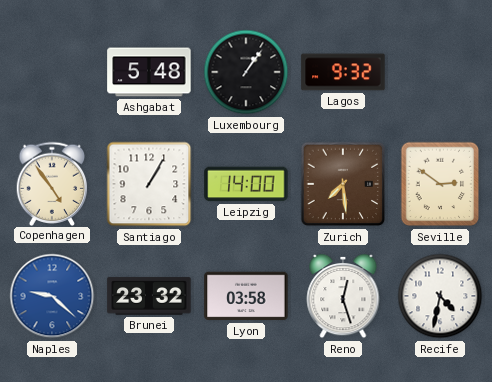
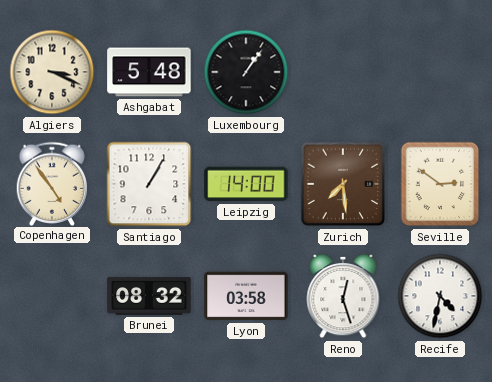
Algiers: none -> 3:19
Lagos: 9:32 -> none
Naples: 9:22 -> none
Brunei: 23:32 -> 08:32
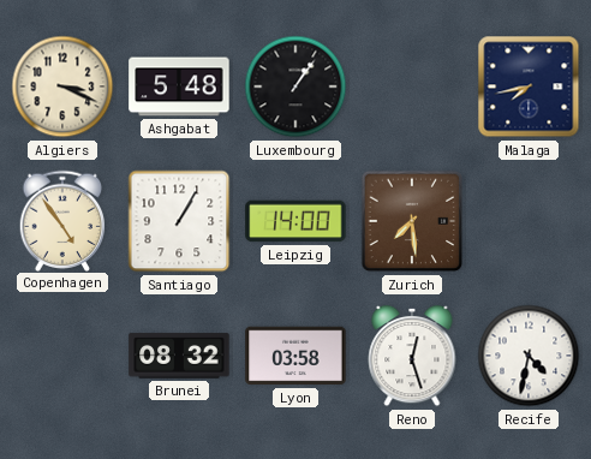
Malaga: none -> 7:43
Seville: 2:51 -> none
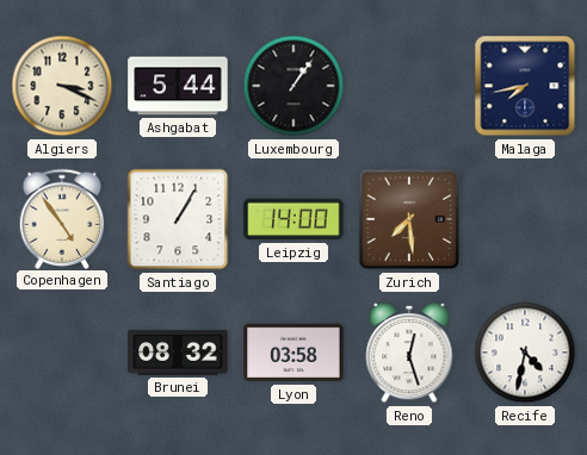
Ashgabat: 5:48 -> 5:44
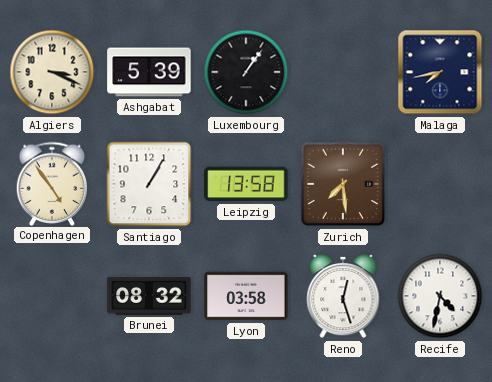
Ashgabat: 5:44 -> 5:39
Leipzig: 14:00 -> 13:58
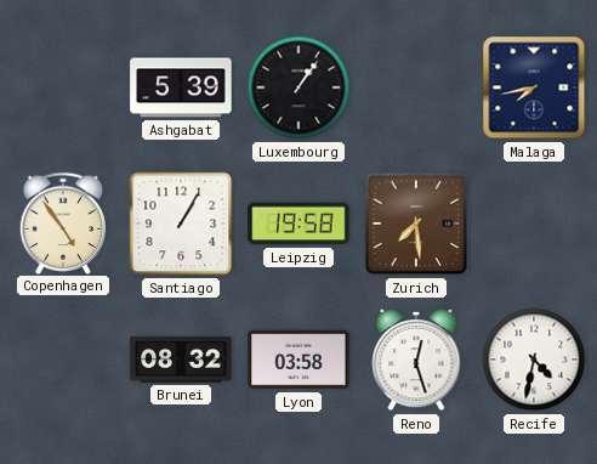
Algiers: 3:19 -> none
Leipzig: 13:58 -> 19:58
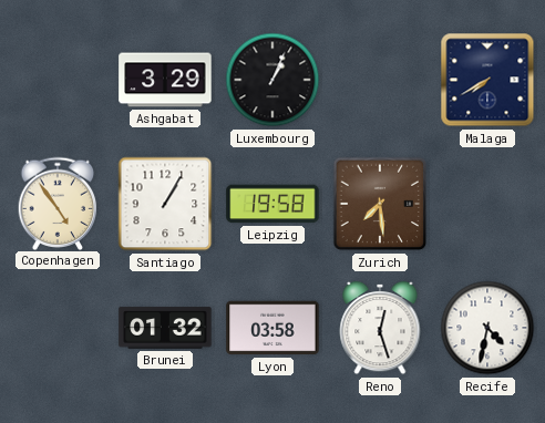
Ashgabat: 5:39 -> 3:29
Luxembourg: 1:06 -> 1:04
Malaga: 7:43 -> 7:40
Brunei: 08:32 -> 01:32
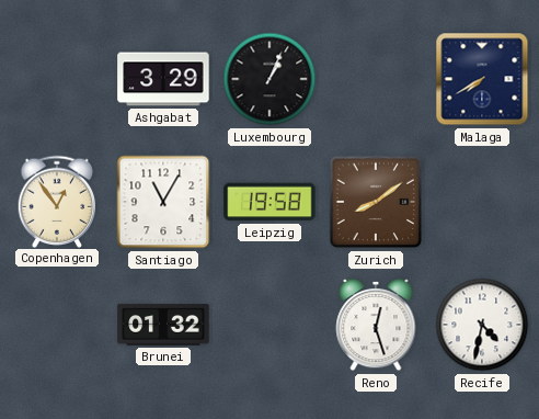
Copenhagen: 4:54 -> 12:54
Santiago: 1:05 -> 11:05
Zurich: 7:29 -> 8:09
Lyon: 03:58 -> none
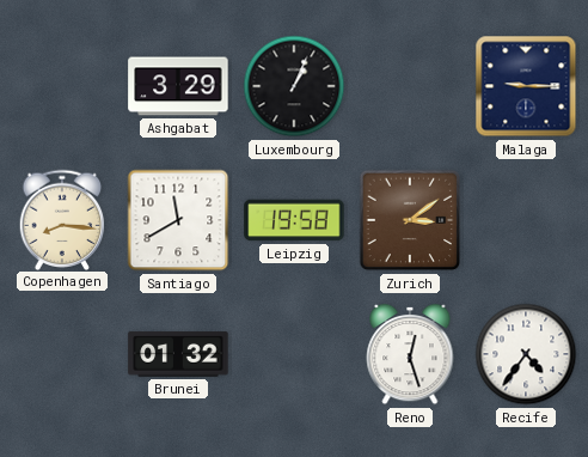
Malaga: 7:40 -> 9:15
Copenhagen: 12:54 -> 8:16
Santiago: 11:05 -> 11:40
Zurich: 8:09 -> 3:09
Recife: 4:32 -> 4:36
